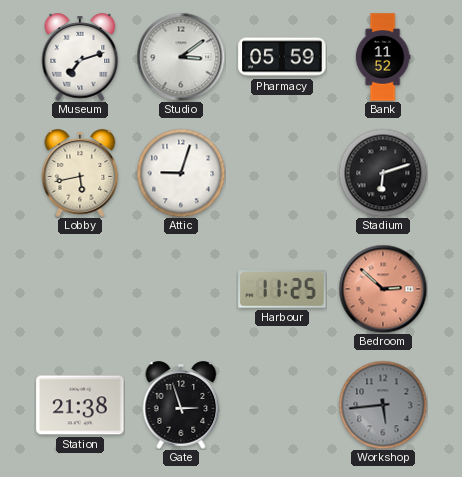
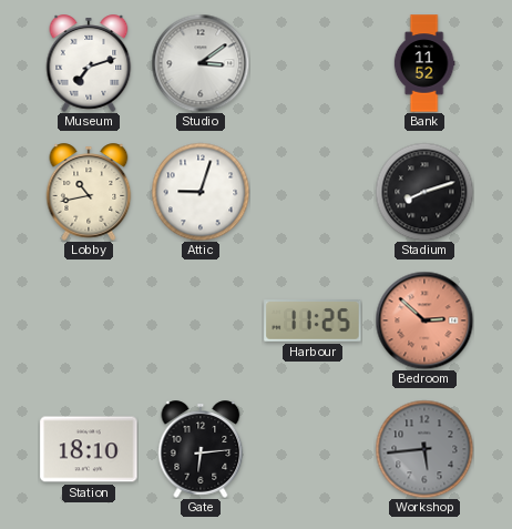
Pharmacy: 05:59 -> none
Lobby: 5:43 -> 10:43
Stadium: 6:12 -> 8:12
Station: 21:38 -> 18:10
Gate: 2:57 -> 6:14
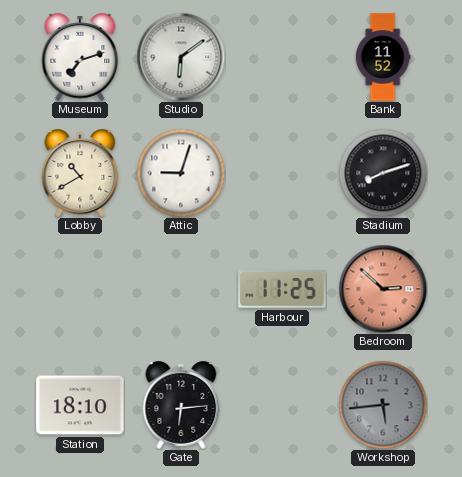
Studio: 3:09 -> 6:09
Lobby: 10:43 -> 10:40
